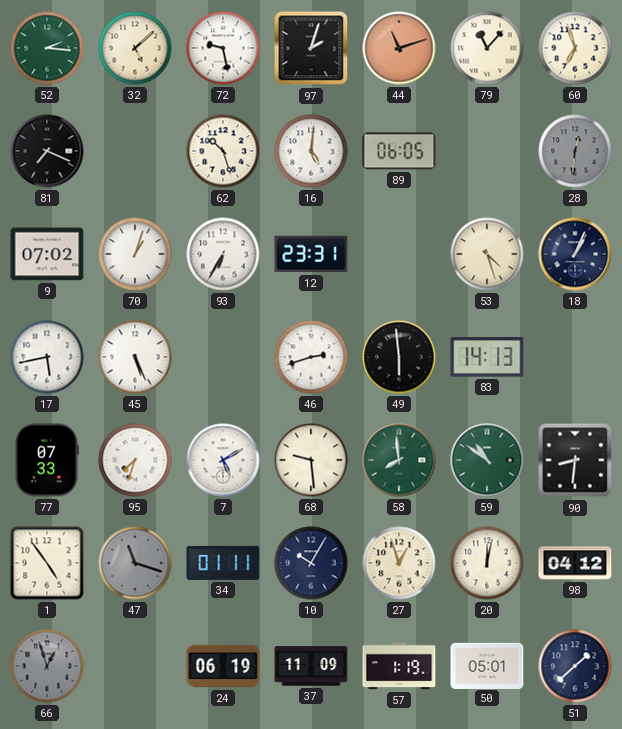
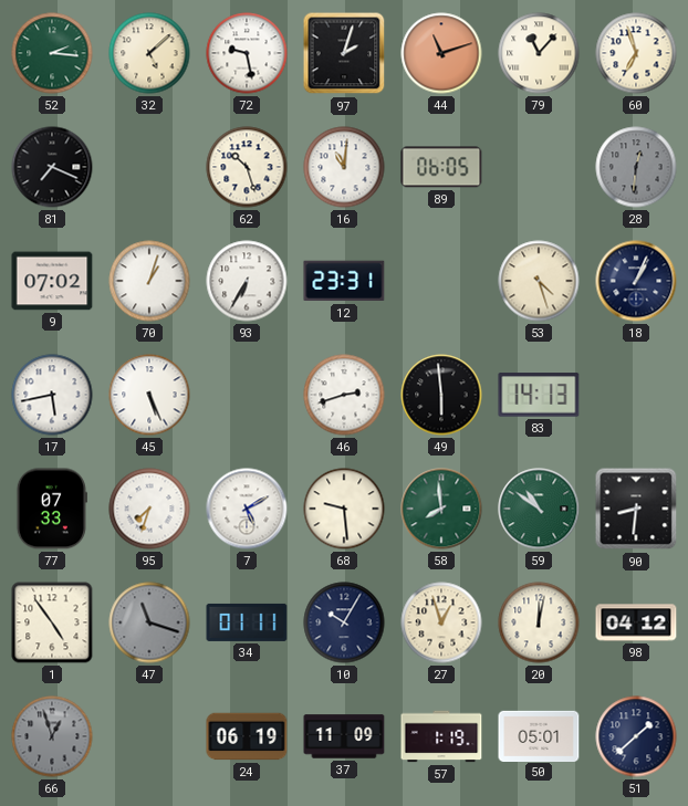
16: 5:01 -> 11:01
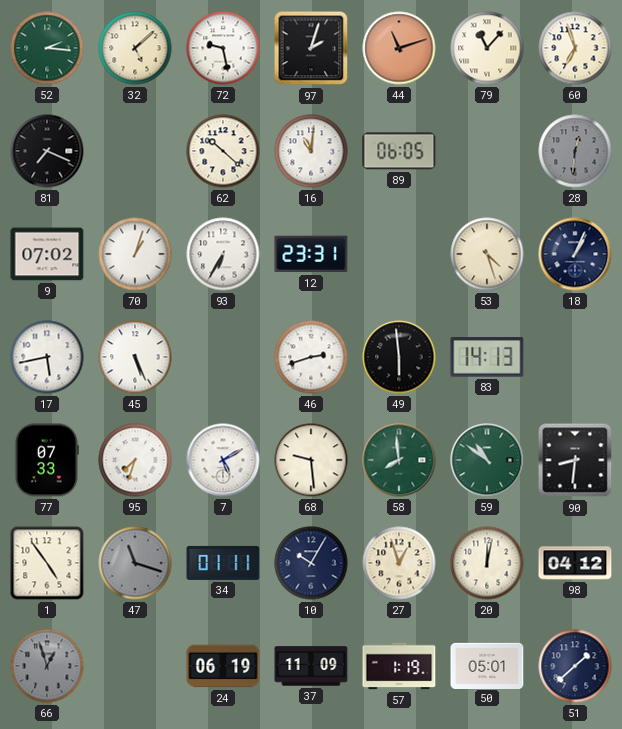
62: 10:27 -> 10:22
